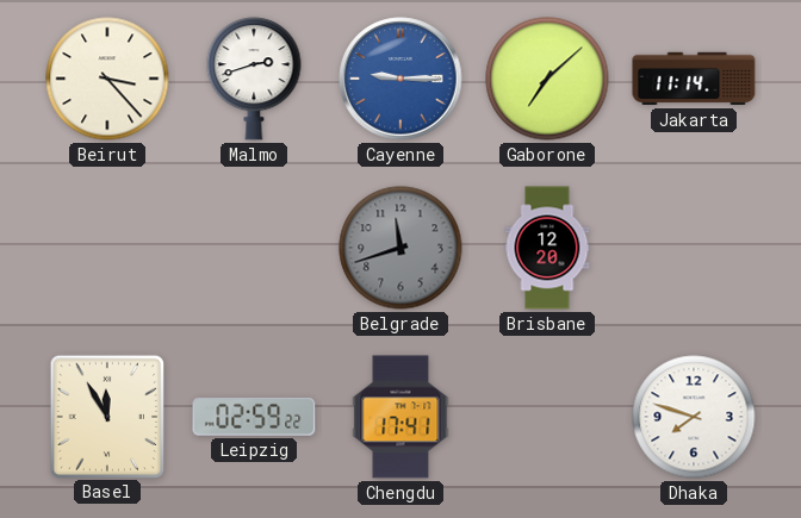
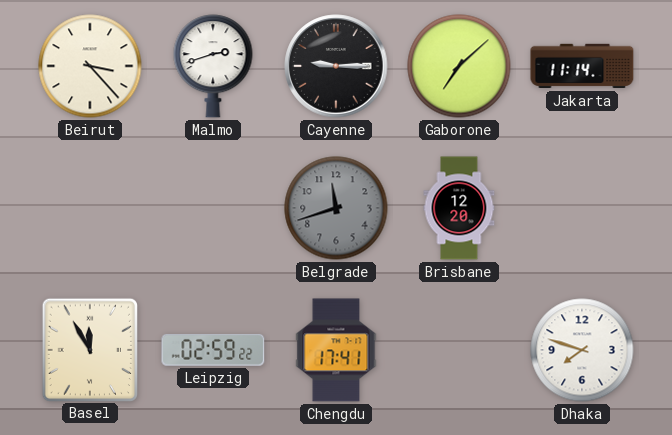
Cayenne dial: blue -> black
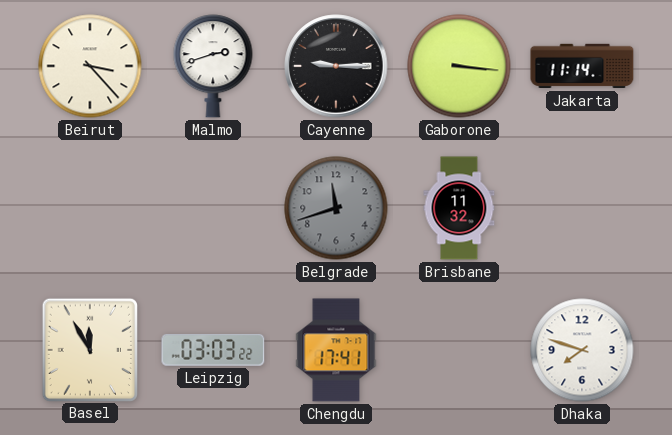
Gaborone: 7:08 -> 3:16
Brisbane: 12:20 -> 11:32
Leipzig: 02:59 -> 03:03
